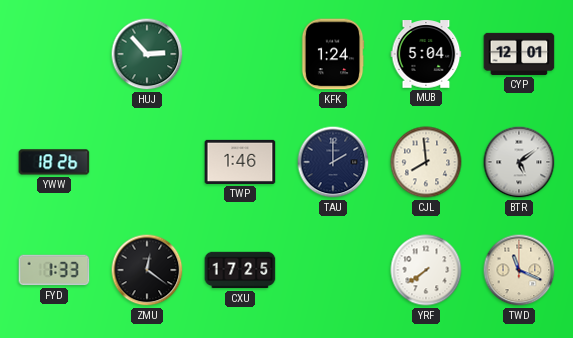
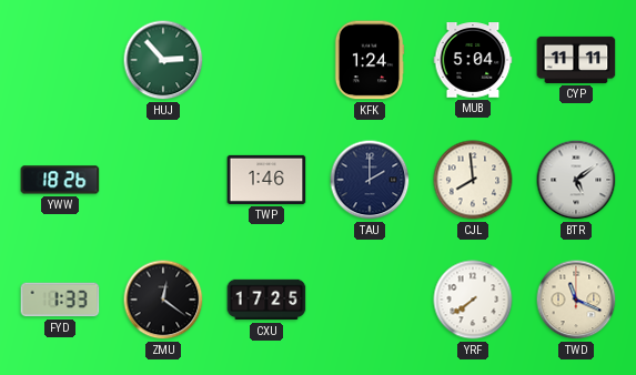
CYP: 12:01 -> 11:11
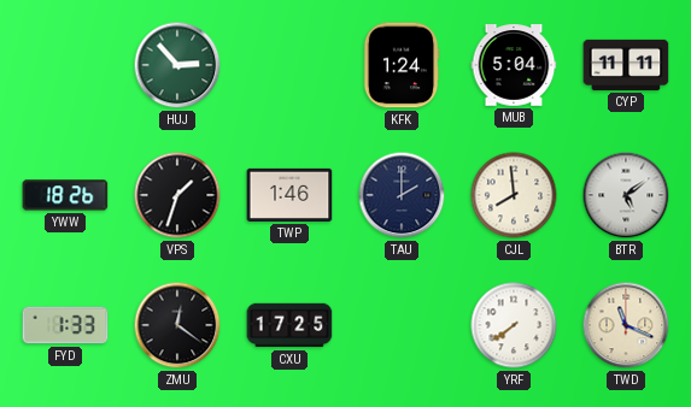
VPS: none -> 1:33
